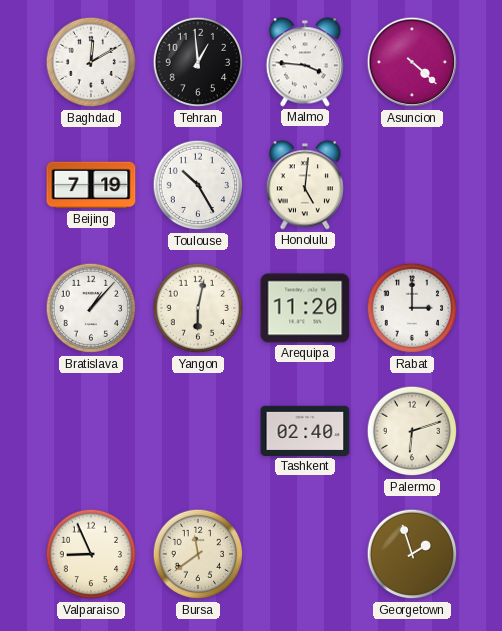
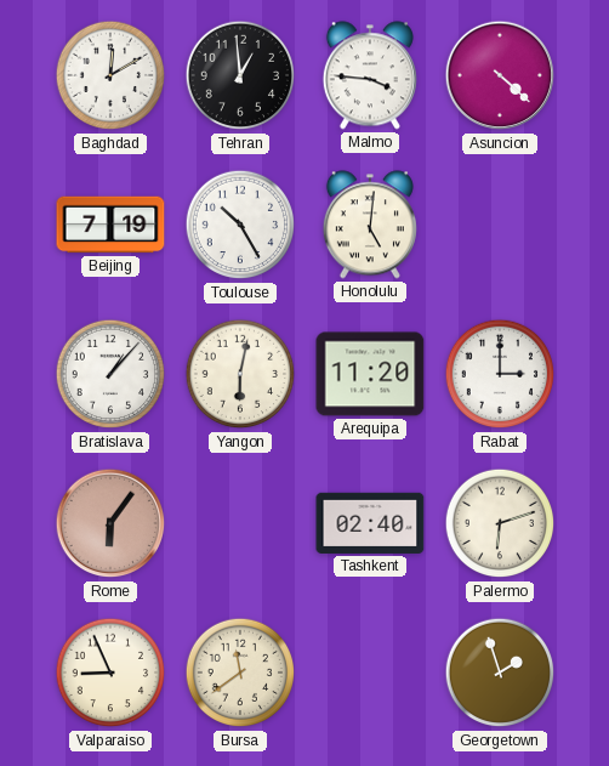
Rome: none -> 6:06
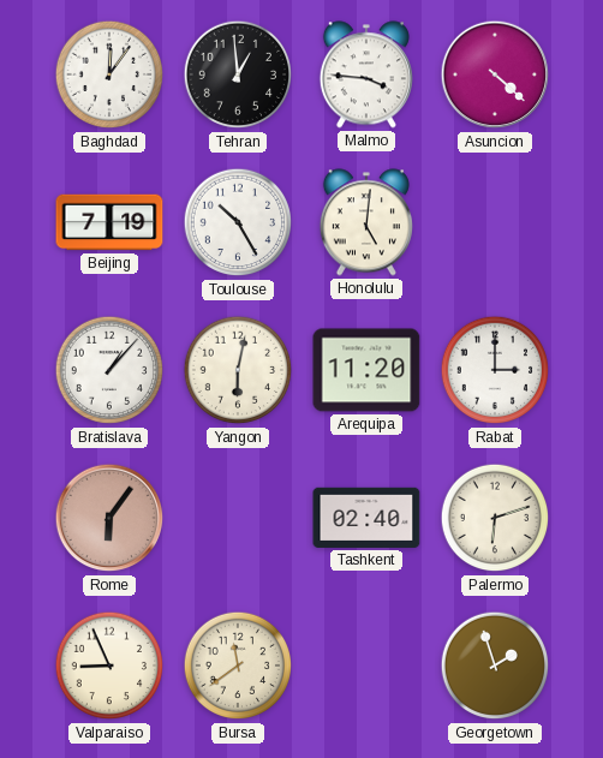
Baghdad: 12:10 -> 12:06
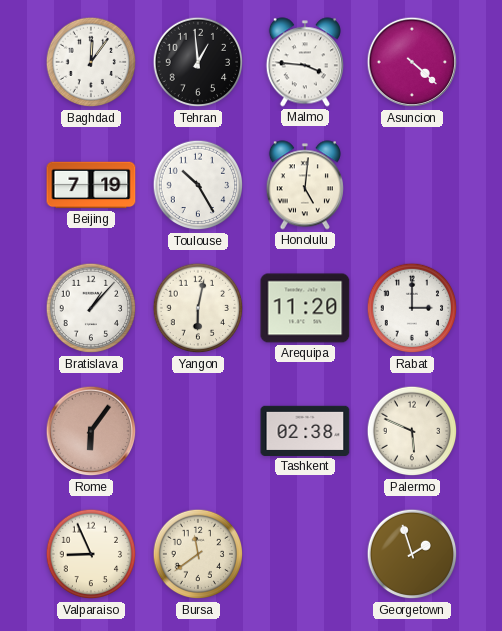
Tashkent: 02:40 -> 02:38
Palermo: 6:12 -> 5:49
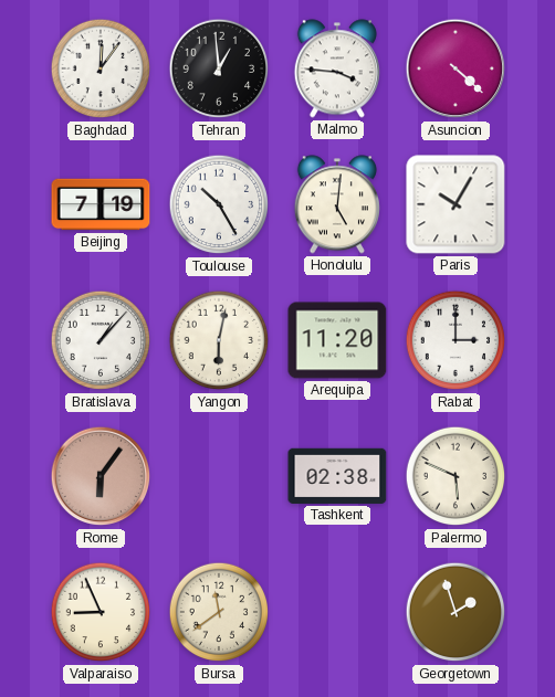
Paris: none -> 10:05
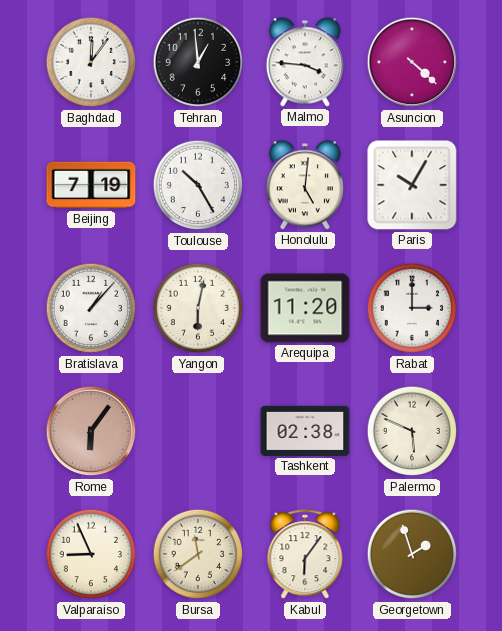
Kabul: none -> 6:06
